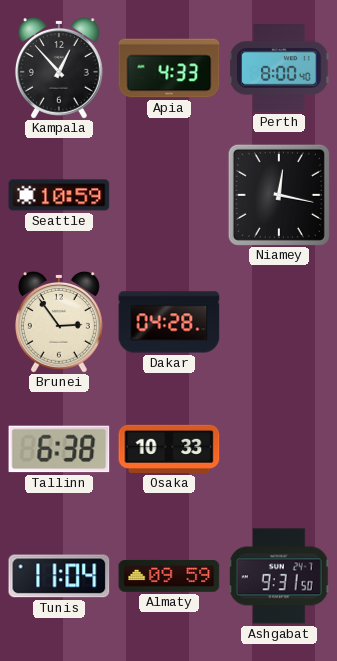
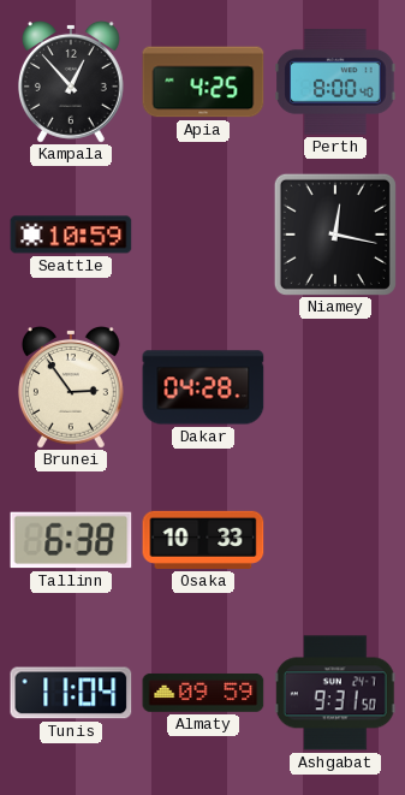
Apia: 4:33 -> 4:25
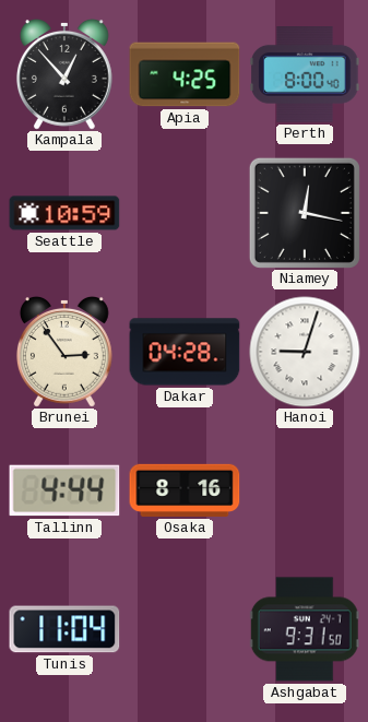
Hanoi: none -> 9:03
Tallinn: 6:38 -> 4:44
Osaka: 10:33 -> 8:16
Almaty: 09:59 -> none
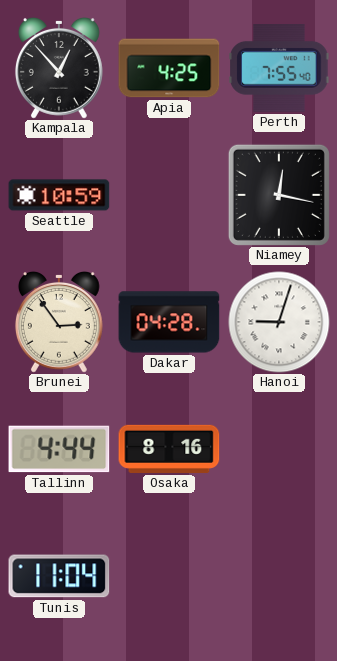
Perth: 8:00 -> 7:55
Ashgabat: 9:31 -> none
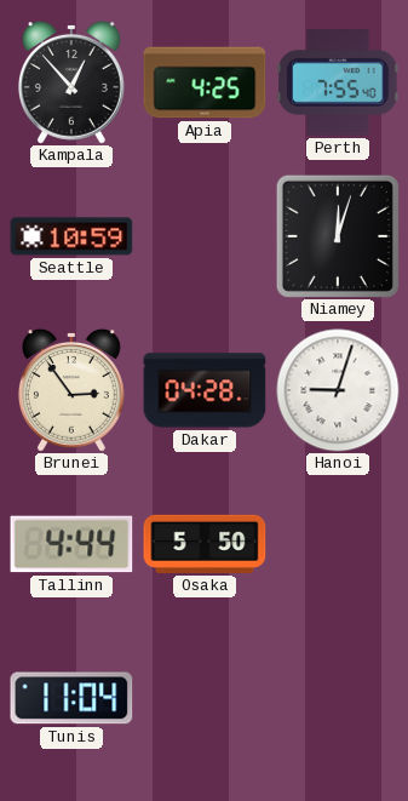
Niamey: 12:17 -> 12:03
Osaka: 8:16 -> 5:50
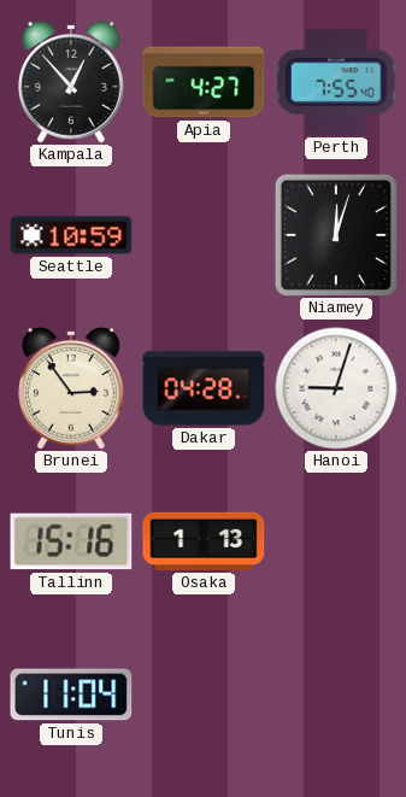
Apia: 4:25 -> 4:27
Tallinn: 4:44 -> 15:16
Osaka: 5:50 -> 1:13
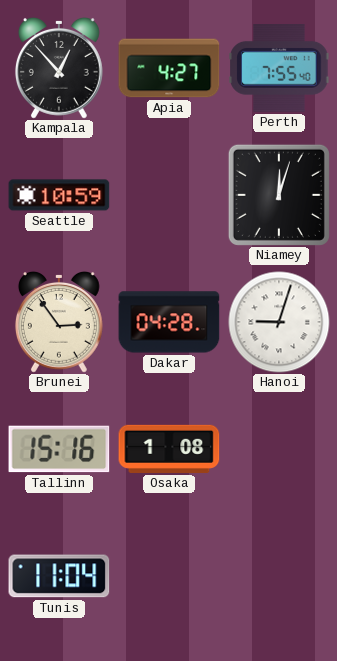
Osaka: 1:13 -> 1:08
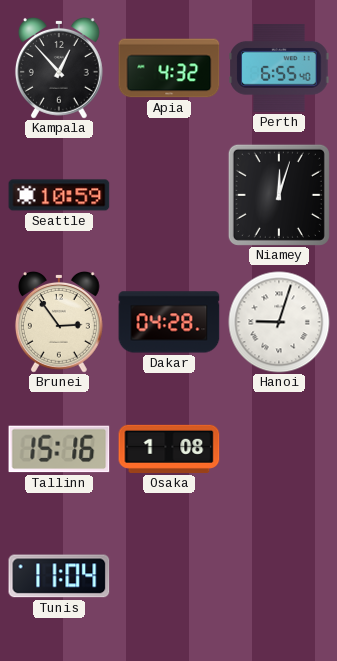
Apia: 4:27 -> 4:32
Perth: 7:55 -> 6:55
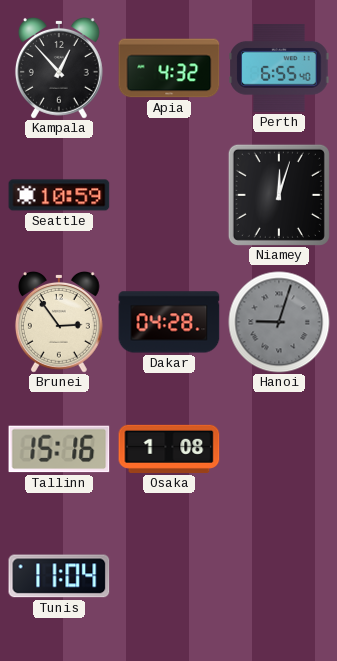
Hanoi dial: white -> grey
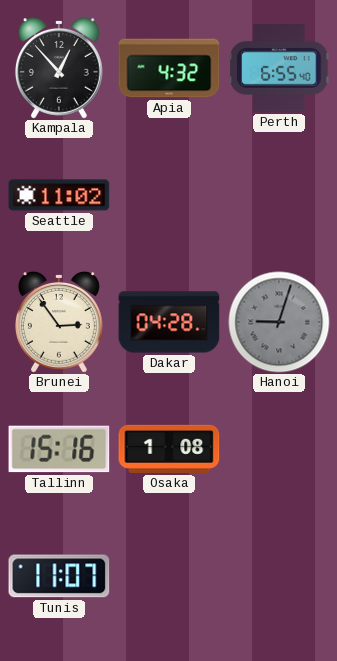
Seattle: 10:59 -> 11:02
Niamey: 12:03 -> none
Tunis: 11:04 -> 11:07
